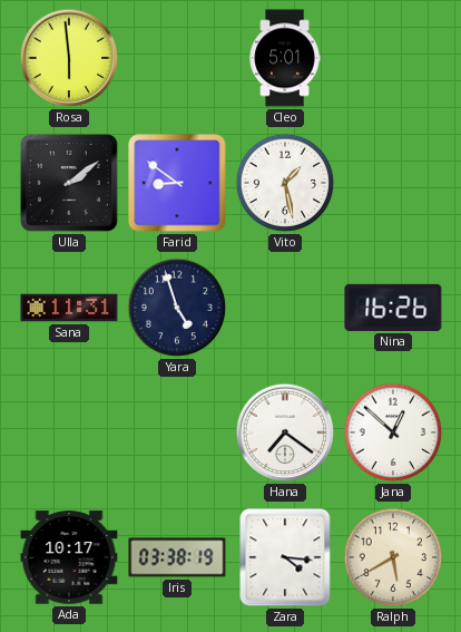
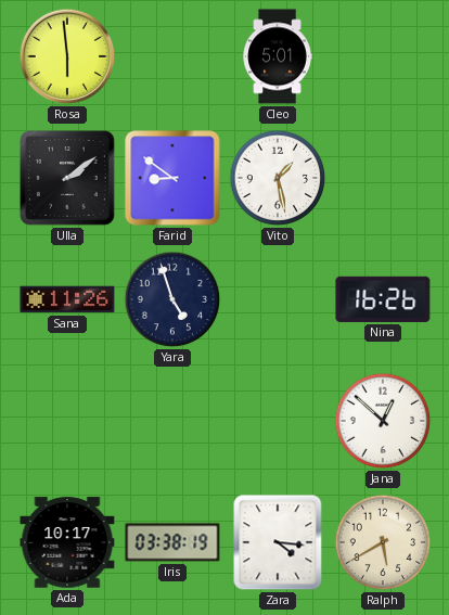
Sana: 11:31 -> 11:26
Hana: 7:21 -> none
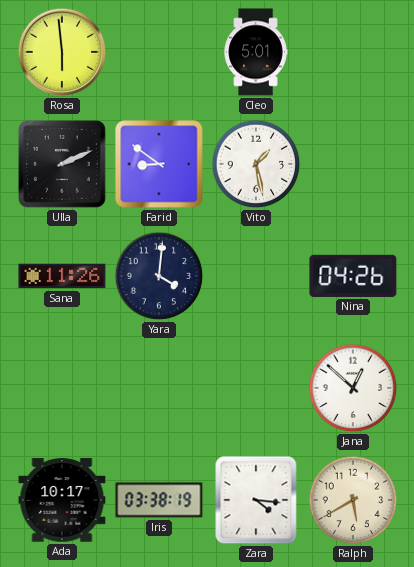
Ulla: 2:09 -> 2:11
Yara: 4:57 -> 4:01
Nina: 16:26 -> 04:26
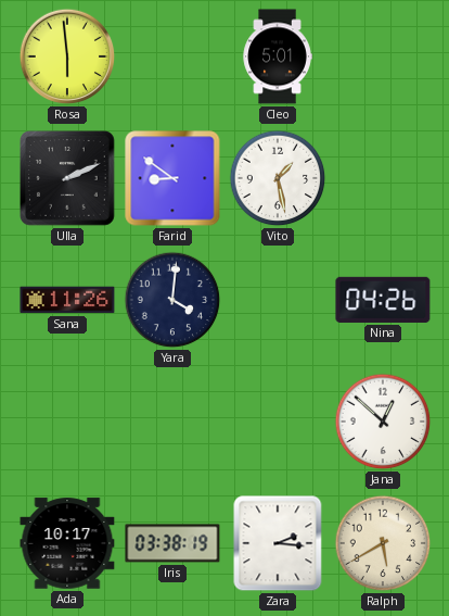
Zara: 4:16 -> 2:16
